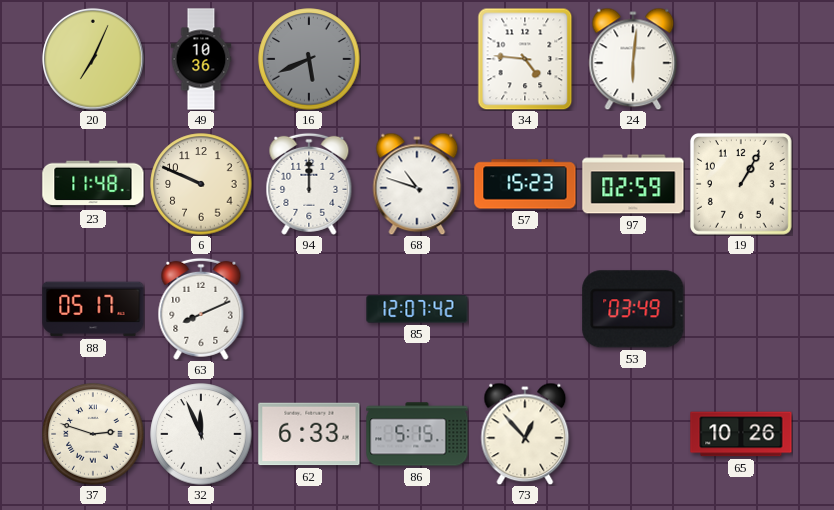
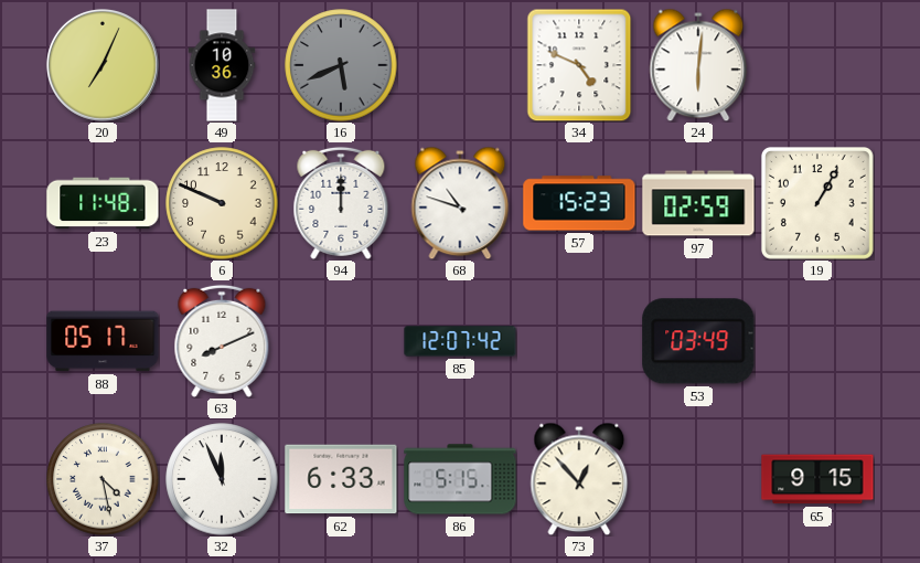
34: 4:46 -> 4:49
37: 2:48 -> 4:28
65: 10:26 -> 9:15
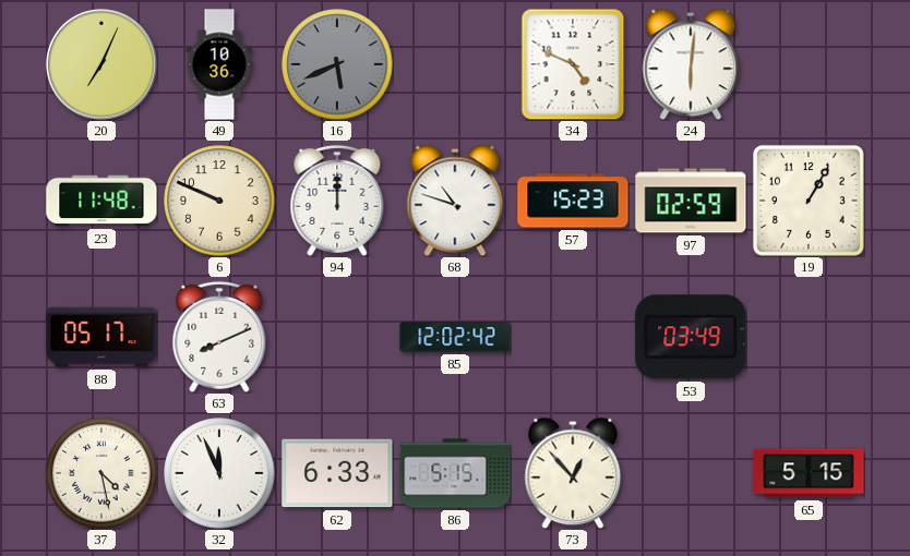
85: 12:07 -> 12:02
65: 9:15 -> 5:15
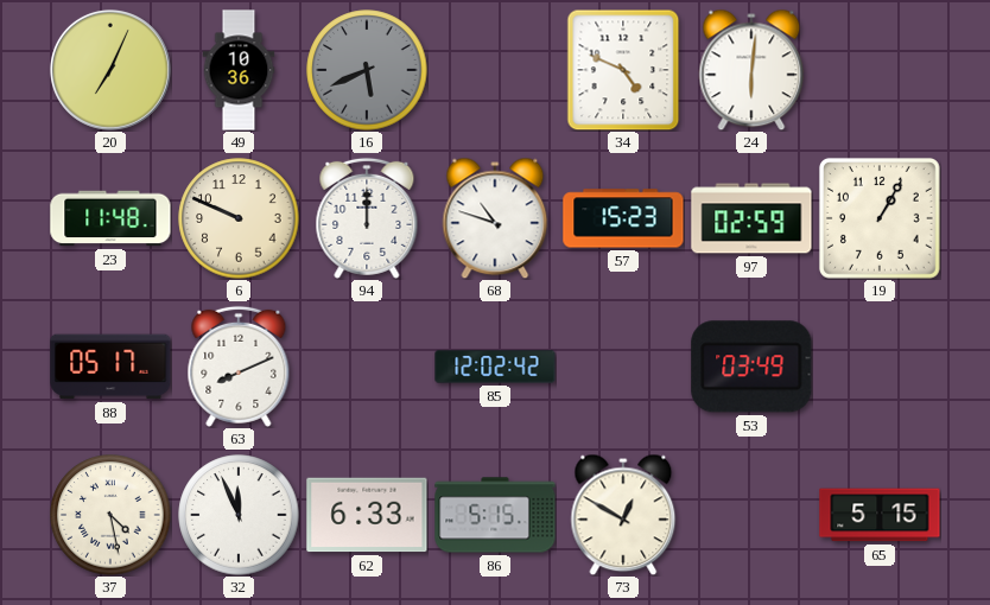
73: 12:53 -> 12:50
